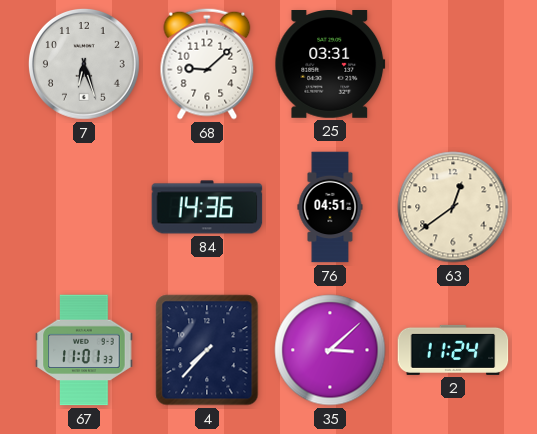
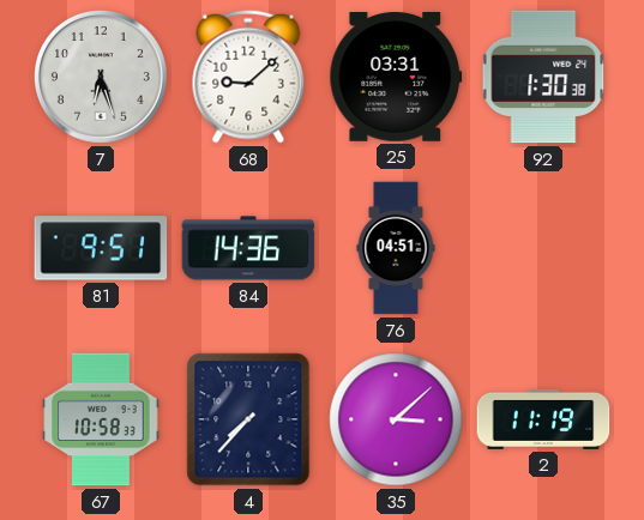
92: none -> 1:30
81: none -> 9:51
63: 12:39 -> none
67: 11:01 -> 10:58
2: 11:24 -> 11:19
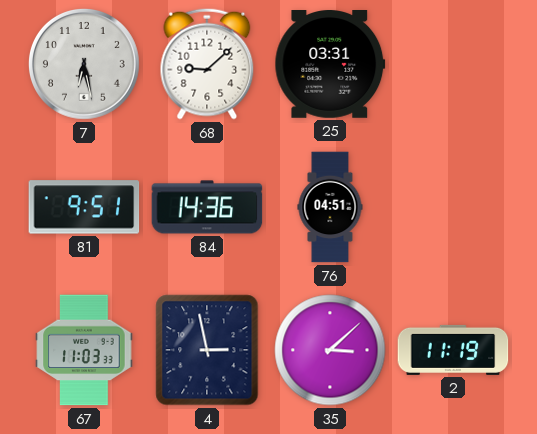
7: 6:27 -> 6:28
92: 1:30 -> none
67: 10:58 -> 11:03
4: 7:37 -> 2:58
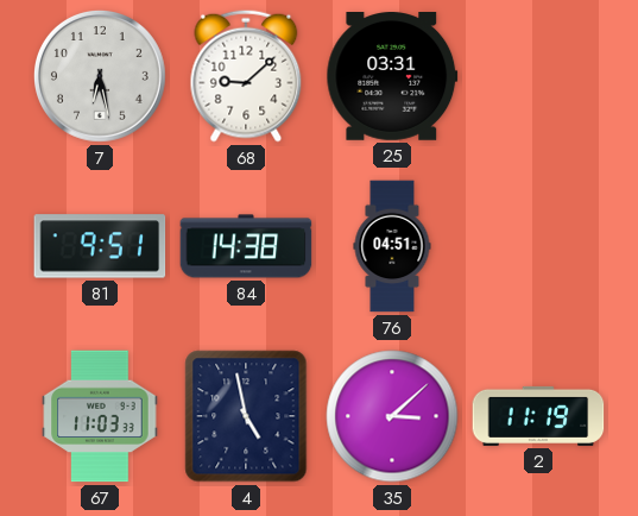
84: 14:36 -> 14:38
4: 2:58 -> 4:58
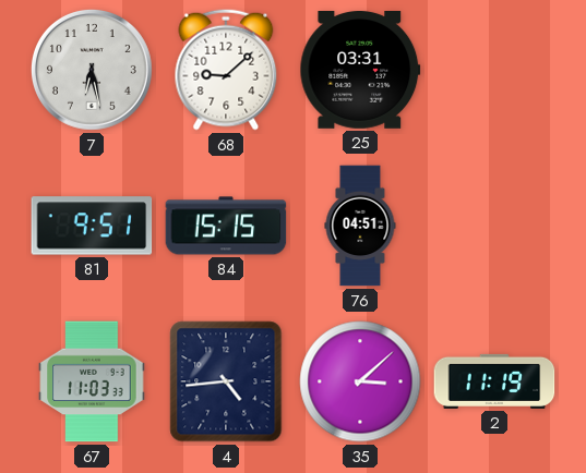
84: 14:38 -> 15:15
4: 4:58 -> 4:44
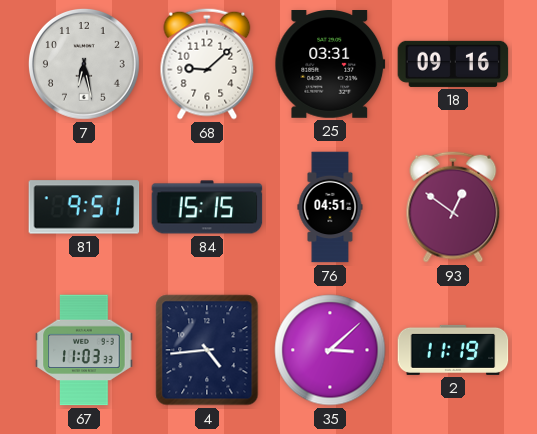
18: none -> 09:16
93: none -> 12:51
